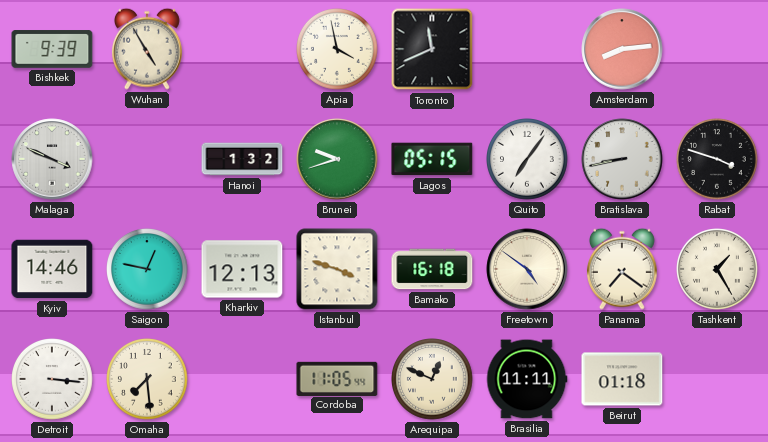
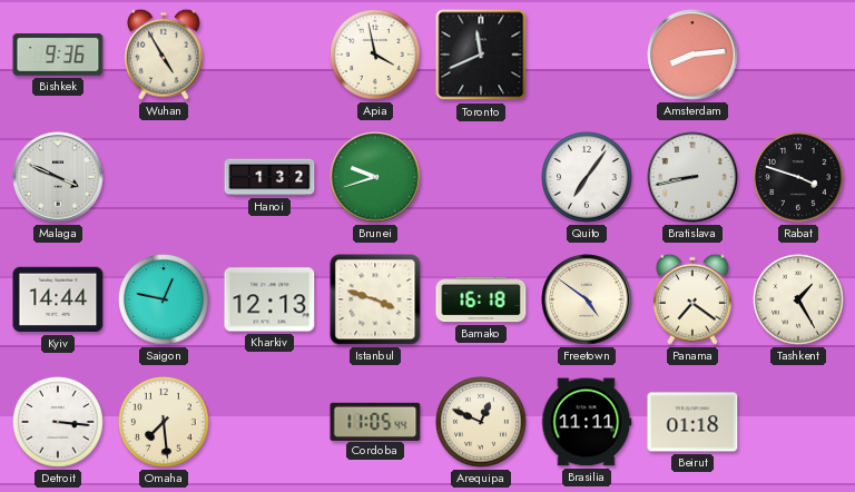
Bishkek: 9:39 -> 9:36
Lagos: 05:15 -> none
Kyiv: 14:46 -> 14:44
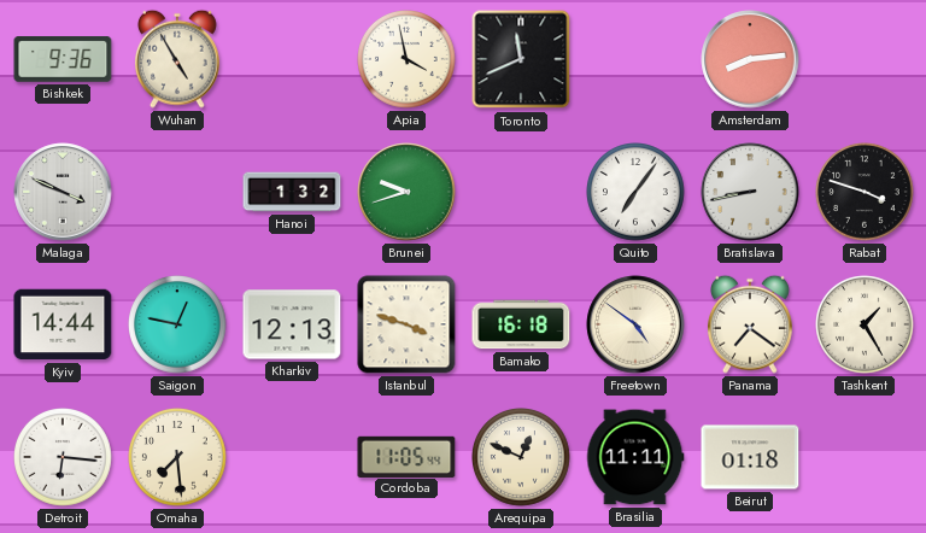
Detroit: 3:16 -> 6:16
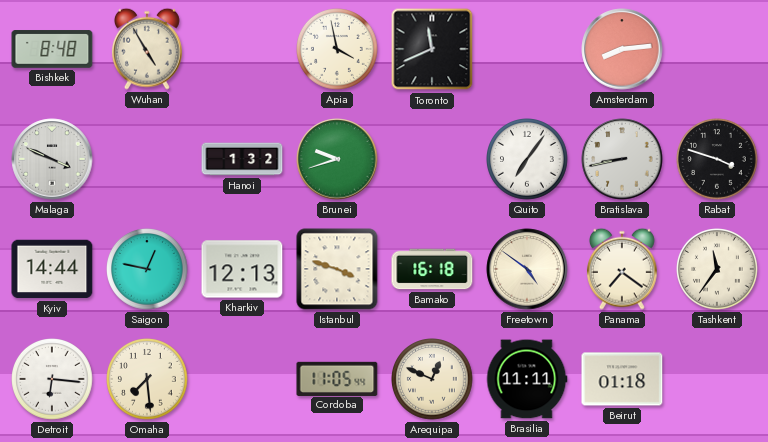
Bishkek: 9:36 -> 8:48
Tashkent: 1:25 -> 11:36
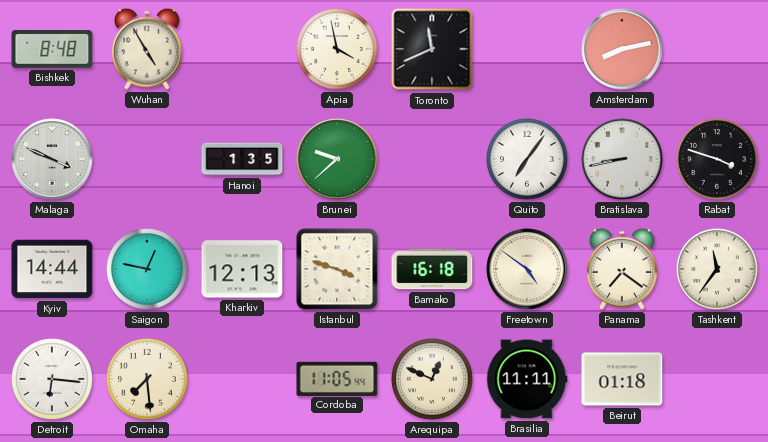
Amsterdam: 8:14 -> 8:13
Hanoi: 1:32 -> 1:35
Brunei: 9:42 -> 9:38
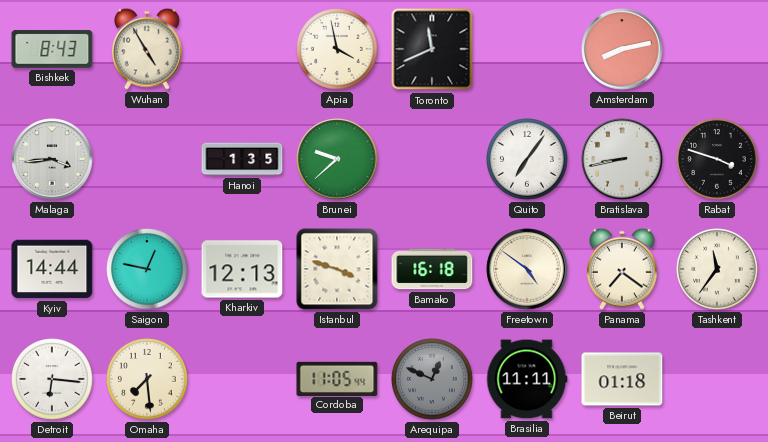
Bishkek: 8:48 -> 8:43
Malaga: 3:49 -> 3:44
Arequipa dial: cream -> grey
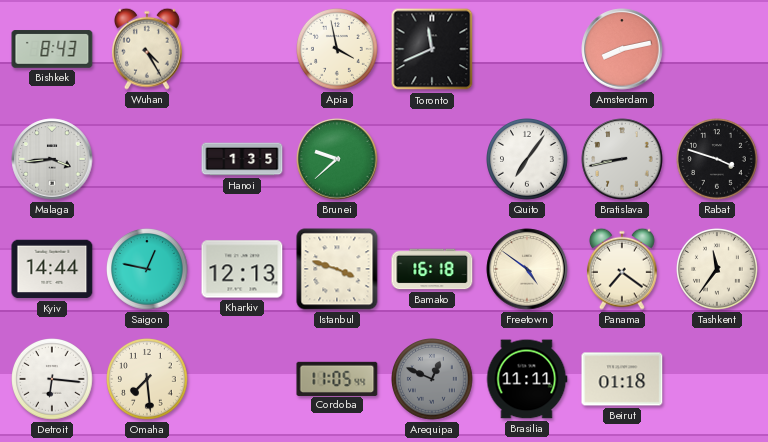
Wuhan: 4:55 -> 4:25
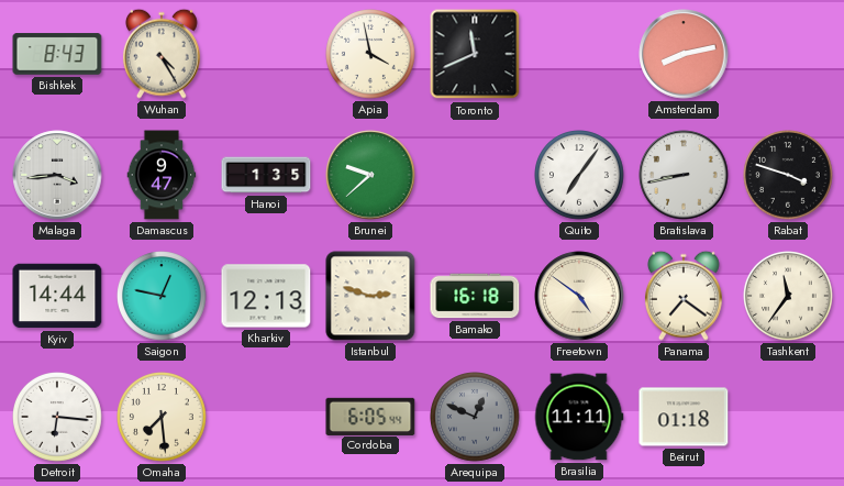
Damascus: none -> 9:47
Istanbul: 3:48 -> 2:48
Cordoba: 11:05 -> 6:05
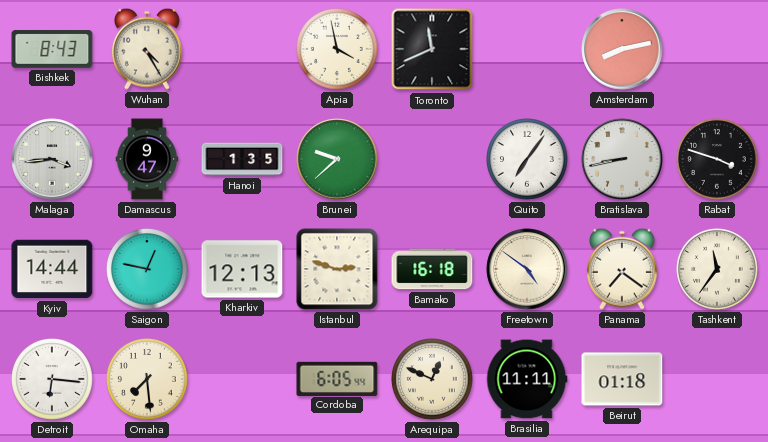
Arequipa dial: grey -> cream
